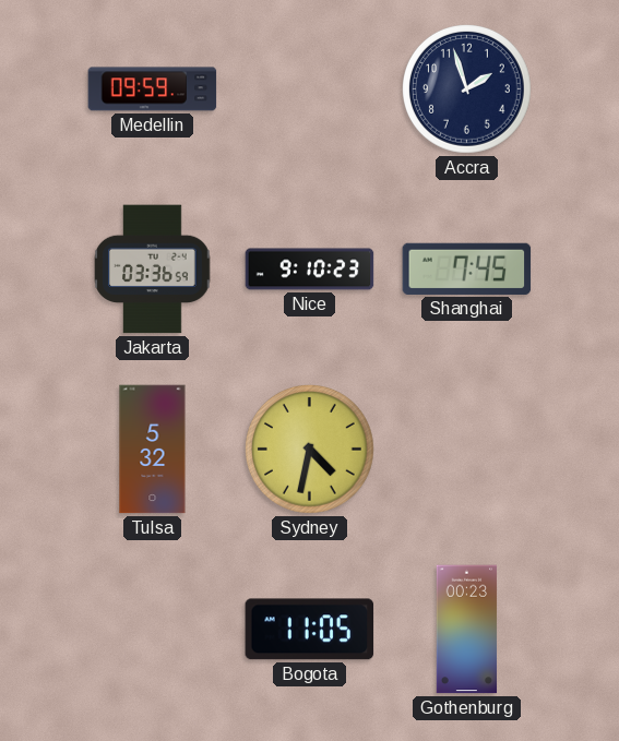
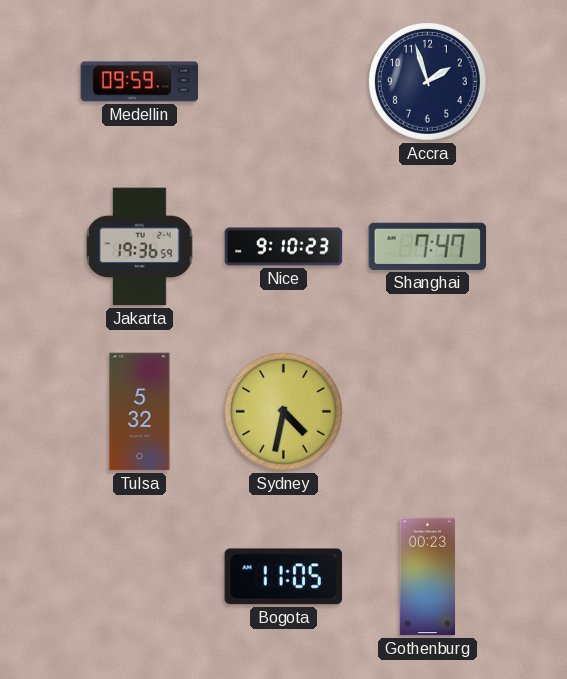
Jakarta: 03:36 -> 19:36
Shanghai: 7:45 -> 7:47
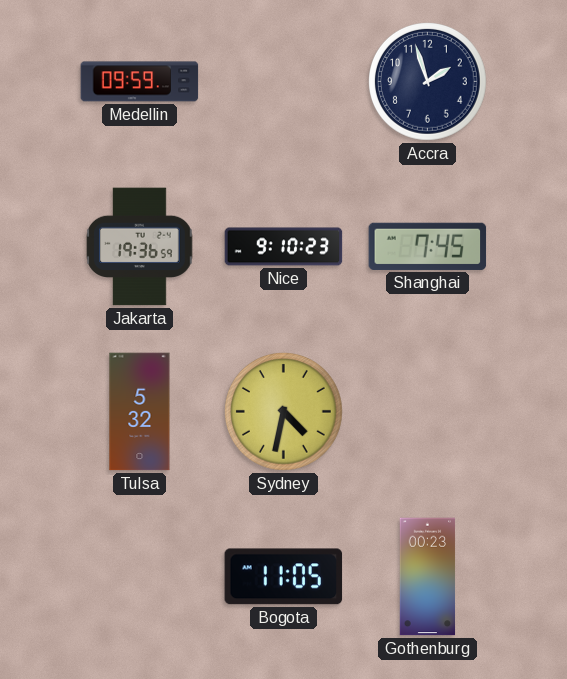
Shanghai: 7:47 -> 7:45
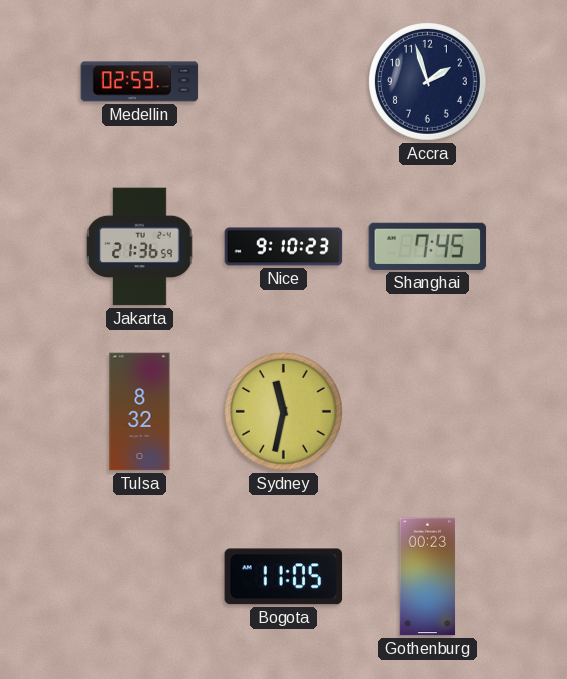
Medellin: 09:59 -> 02:59
Jakarta: 19:36 -> 21:36
Tulsa: 5:32 -> 8:32
Sydney: 4:32 -> 11:32
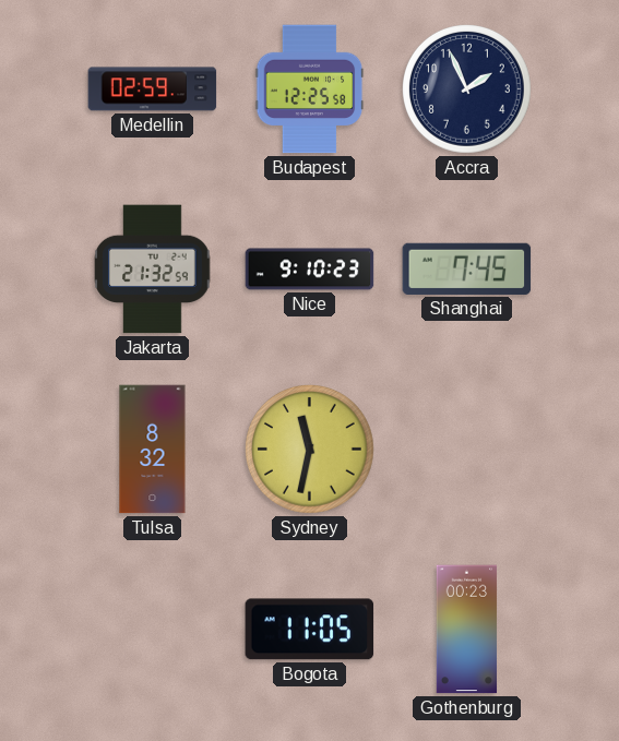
Budapest: none -> 12:25
Accra: 1:57 -> 1:56
Jakarta: 21:36 -> 21:32
